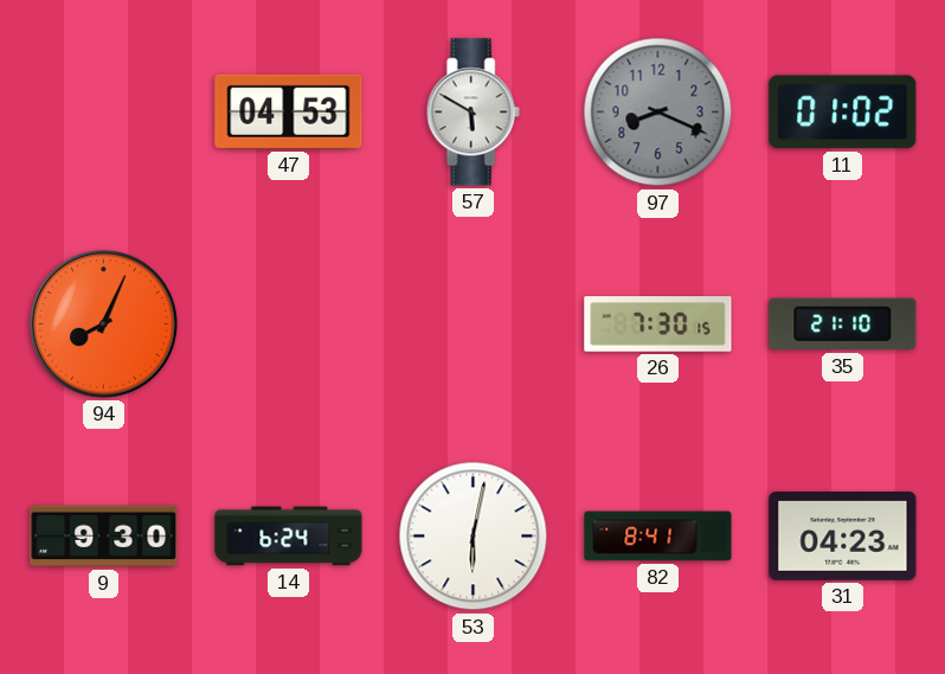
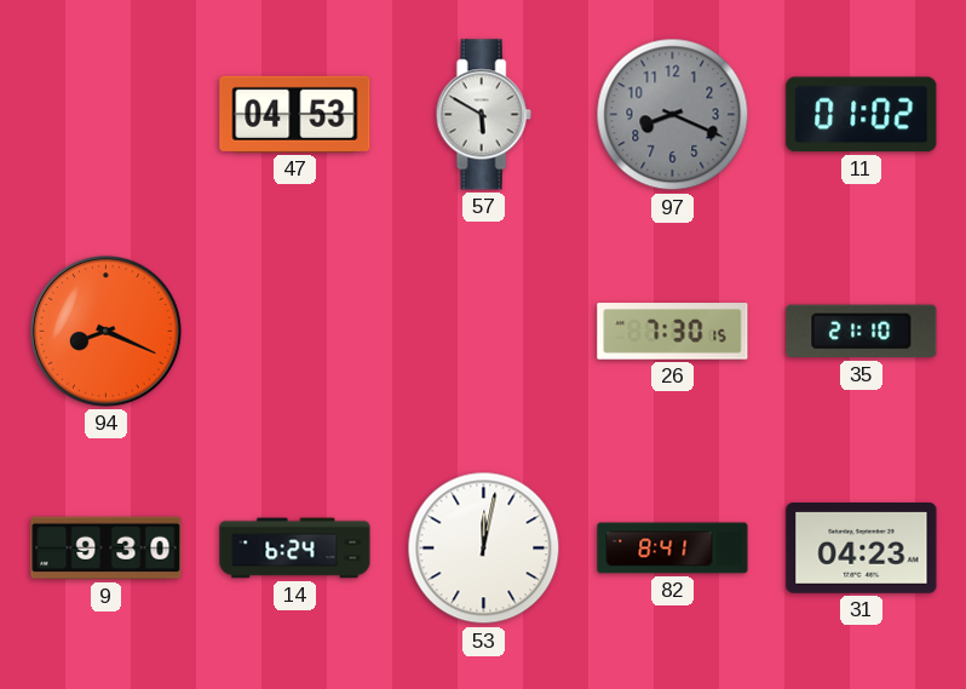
94: 8:04 -> 8:19
53: 6:02 -> 12:02
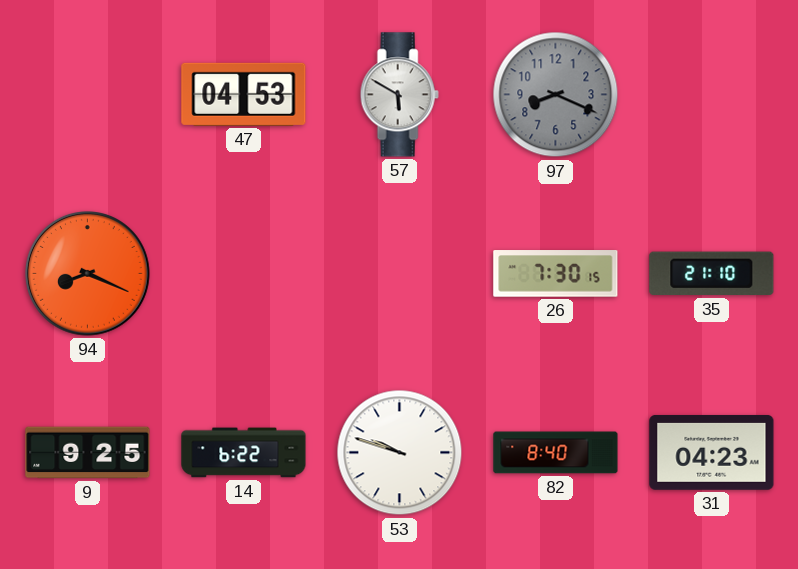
11: 01:02 -> none
9: 9:30 -> 9:25
14: 6:24 -> 6:22
53: 12:02 -> 9:48
82: 8:41 -> 8:40
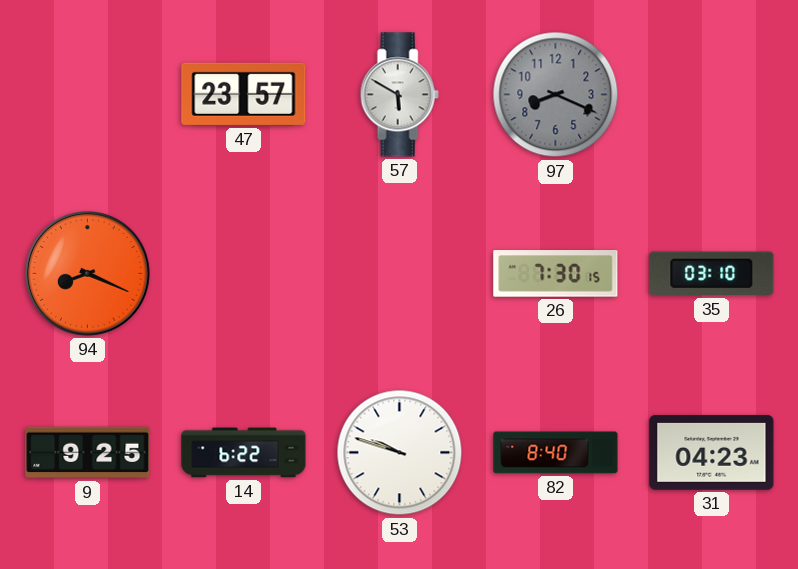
47: 04:53 -> 23:57
35: 21:10 -> 03:10
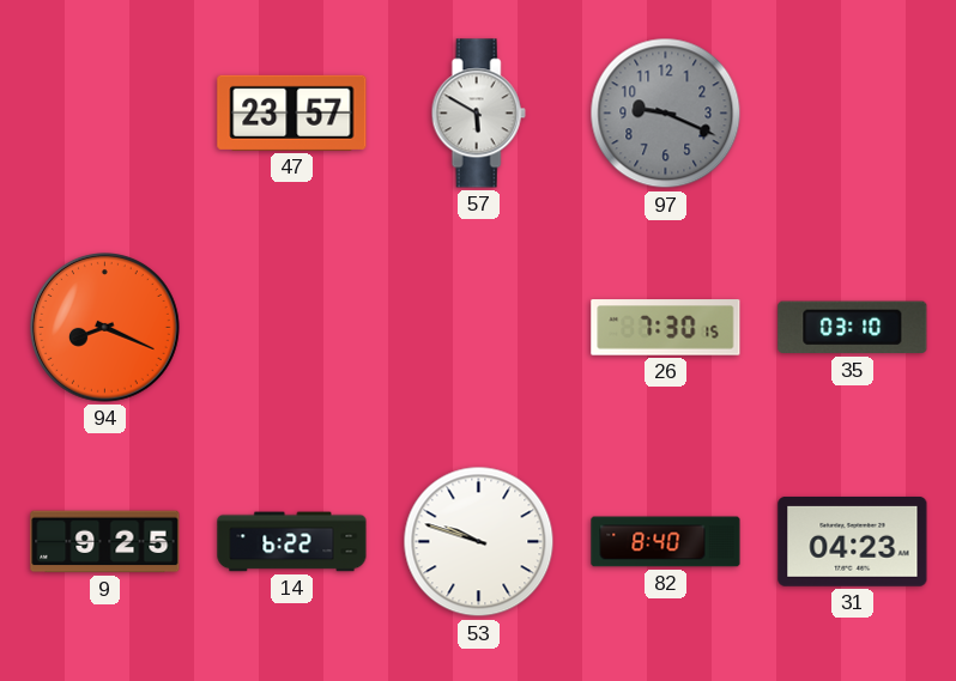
97: 8:19 -> 9:19
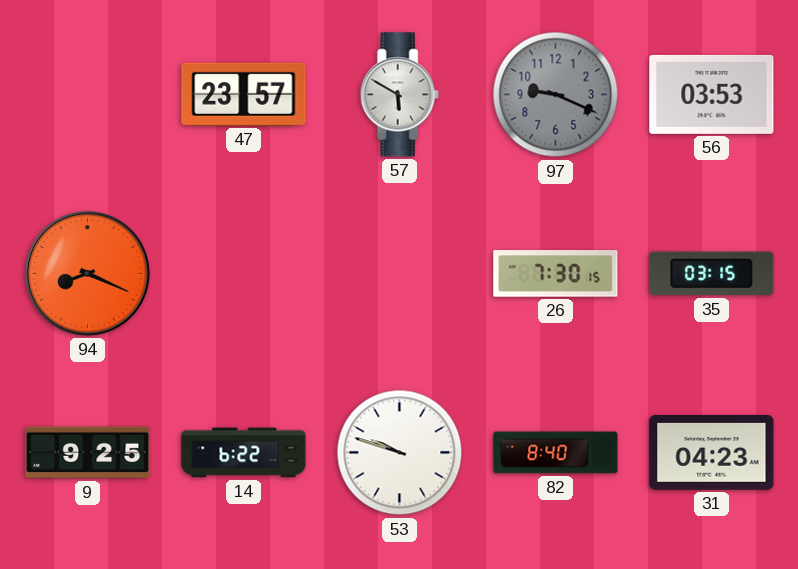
56: none -> 03:53
35: 03:10 -> 03:15
